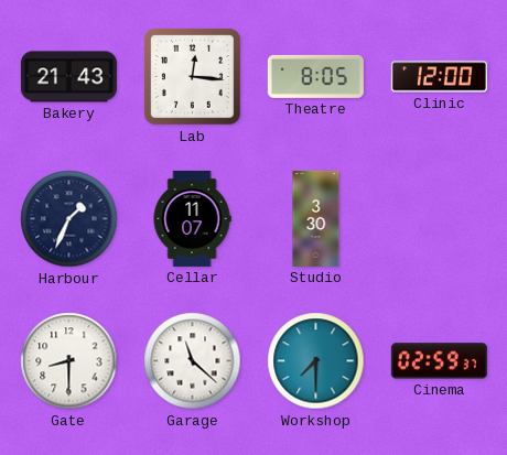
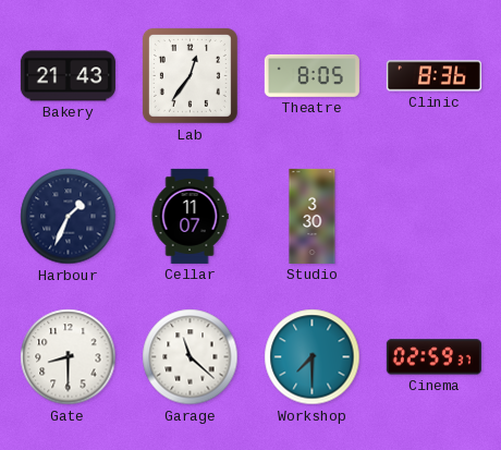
Lab: 12:16 -> 12:36
Clinic: 12:00 -> 8:36
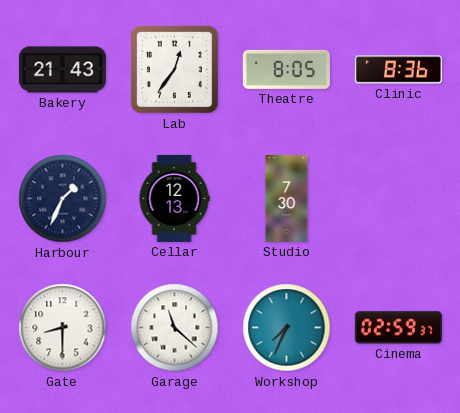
Cellar: 11:07 -> 12:13
Studio: 3:30 -> 7:30
Workshop: 7:30 -> 7:34
